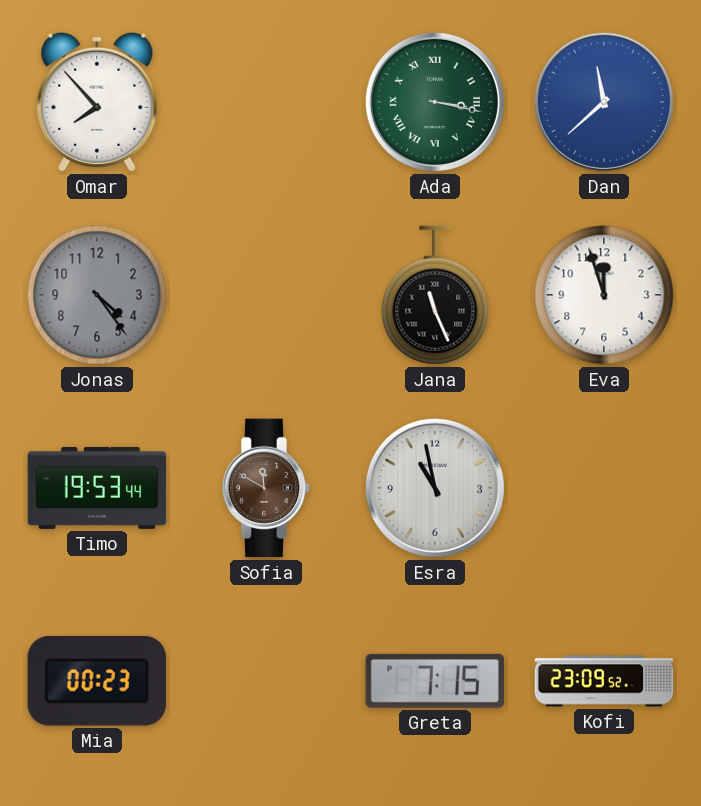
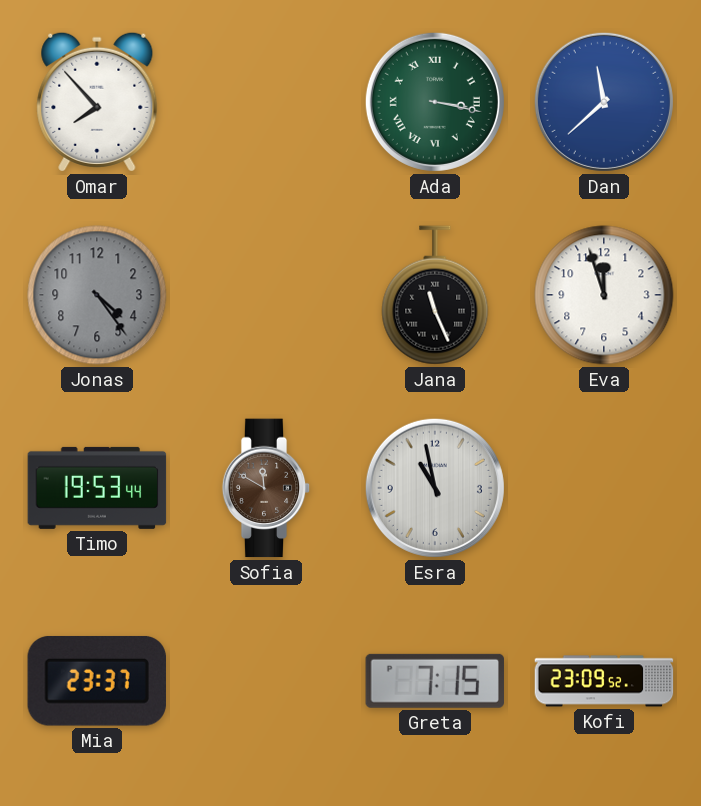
Mia: 00:23 -> 23:37
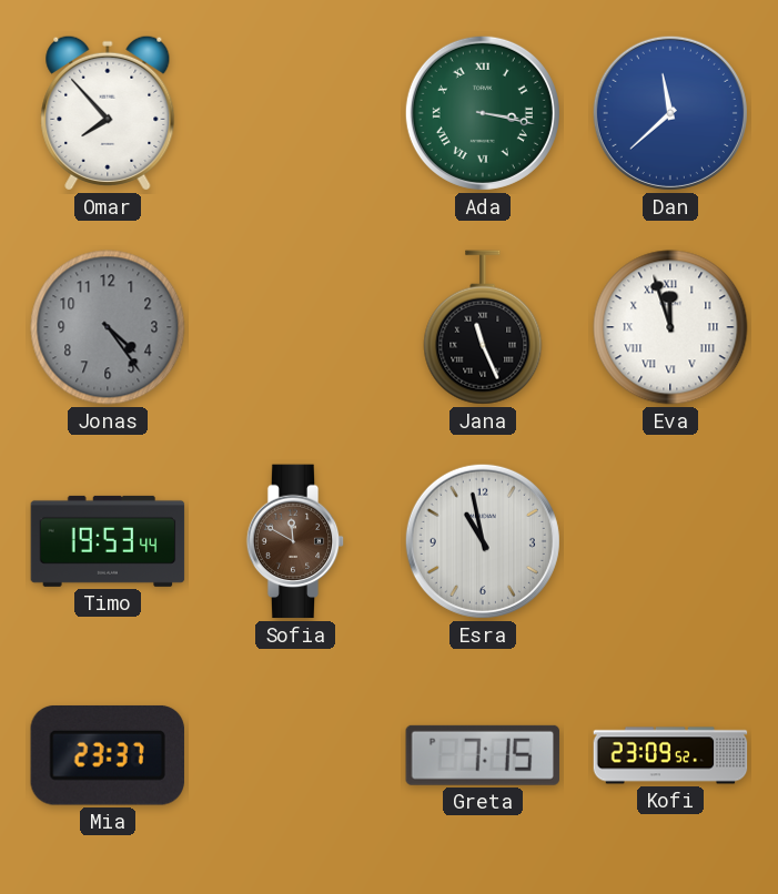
Eva numerals: Arabic -> Roman
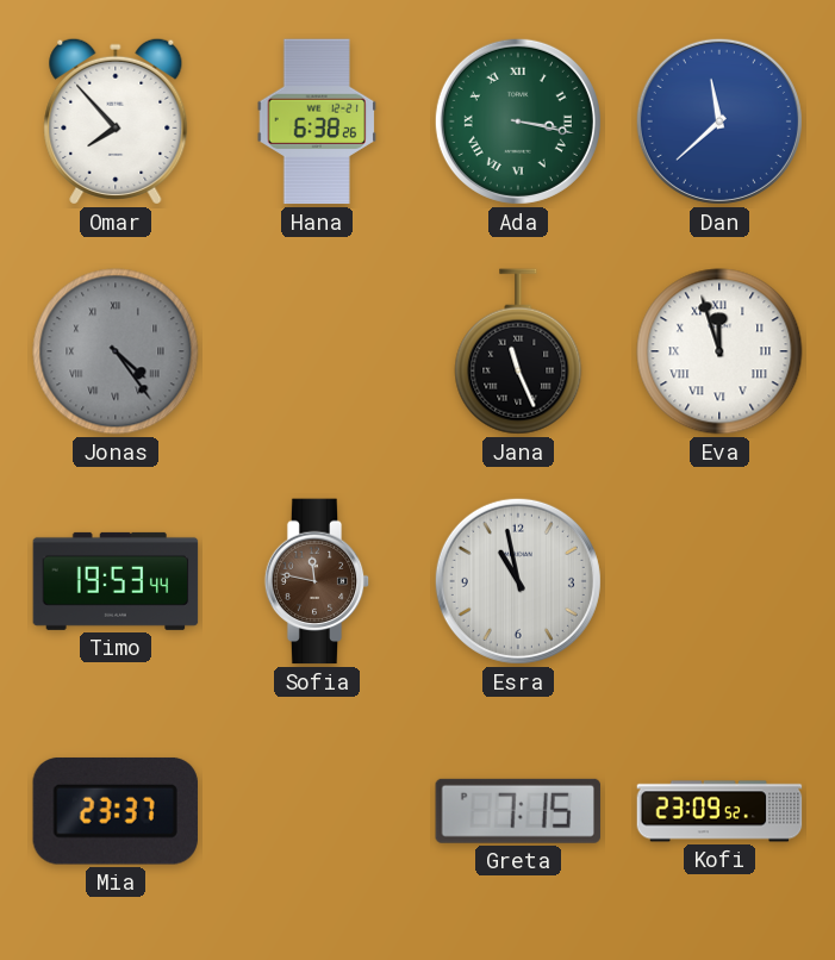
Hana: none -> 6:38
Jonas numerals: Arabic -> Roman
Sofia: 11:50 -> 11:47
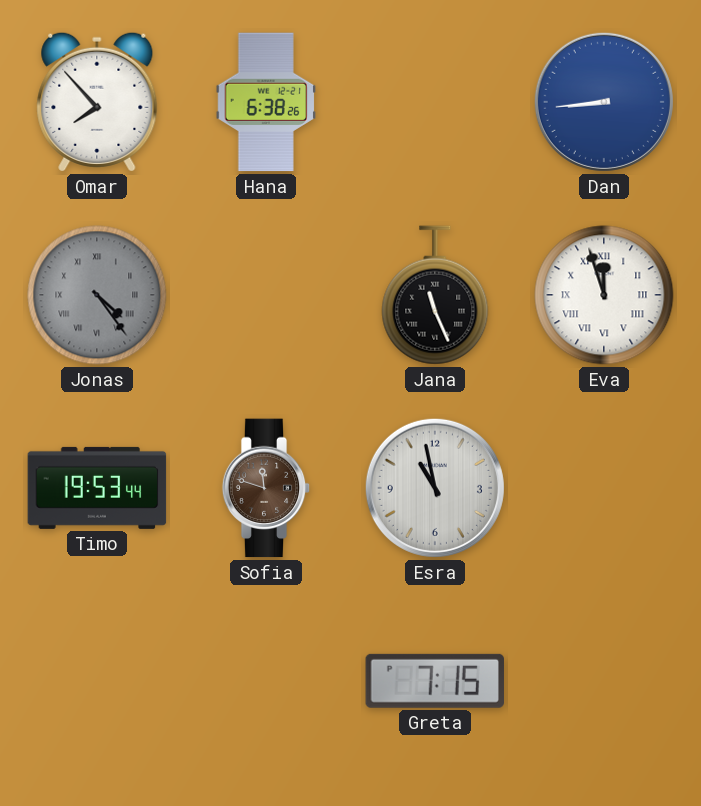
Ada: 3:17 -> none
Dan: 11:38 -> 8:44
Sofia: 11:47 -> 11:48
Mia: 23:37 -> none
Kofi: 23:09 -> none
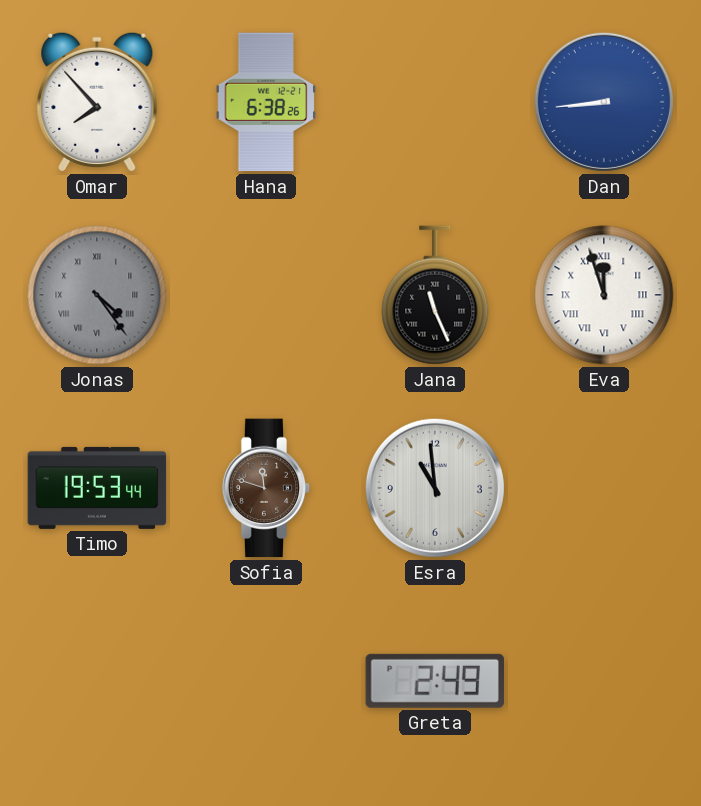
Esra: 10:58 -> 10:59
Greta: 7:15 -> 2:49
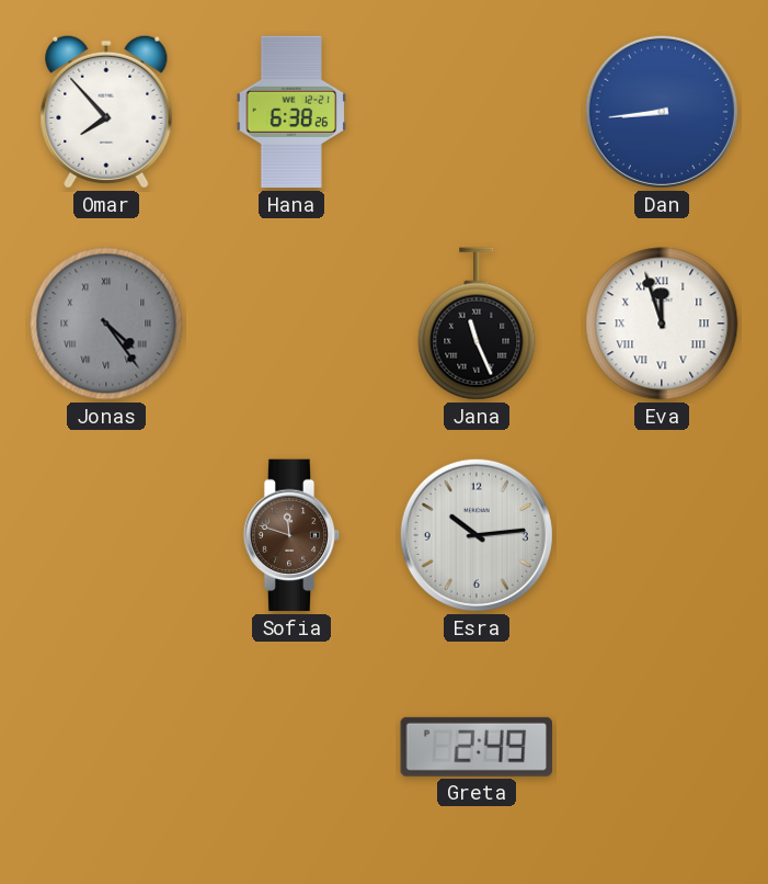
Timo: 19:53 -> none
Esra: 10:59 -> 10:14
